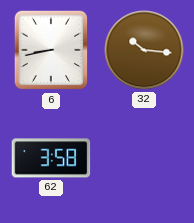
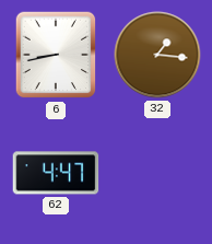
32: 10:16 -> 1:16
62: 3:58 -> 4:47
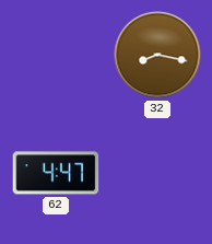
6: 8:43 -> none
32: 1:16 -> 8:17
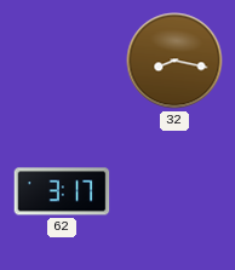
62: 4:47 -> 3:17
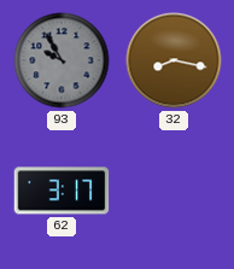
93: none -> 9:55
